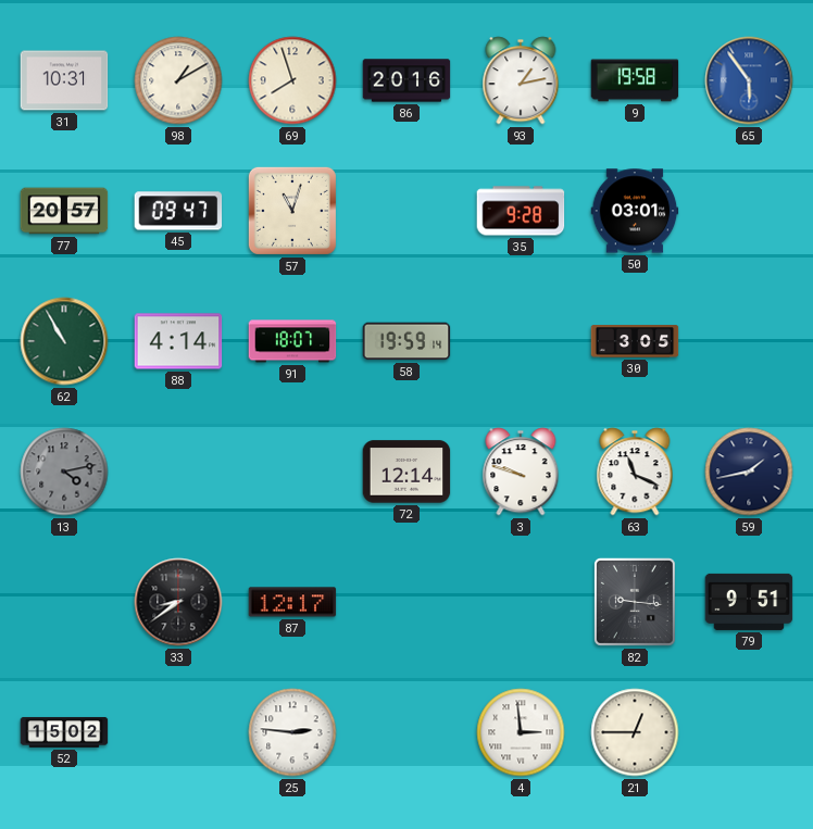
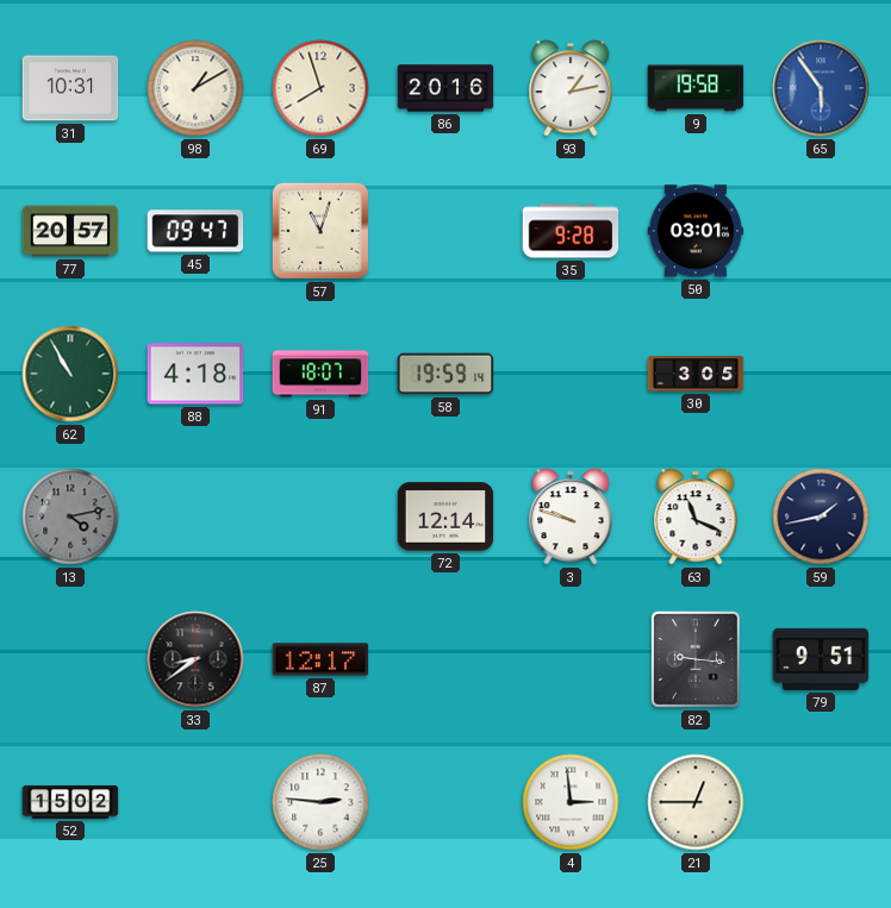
88: 4:14 -> 4:18
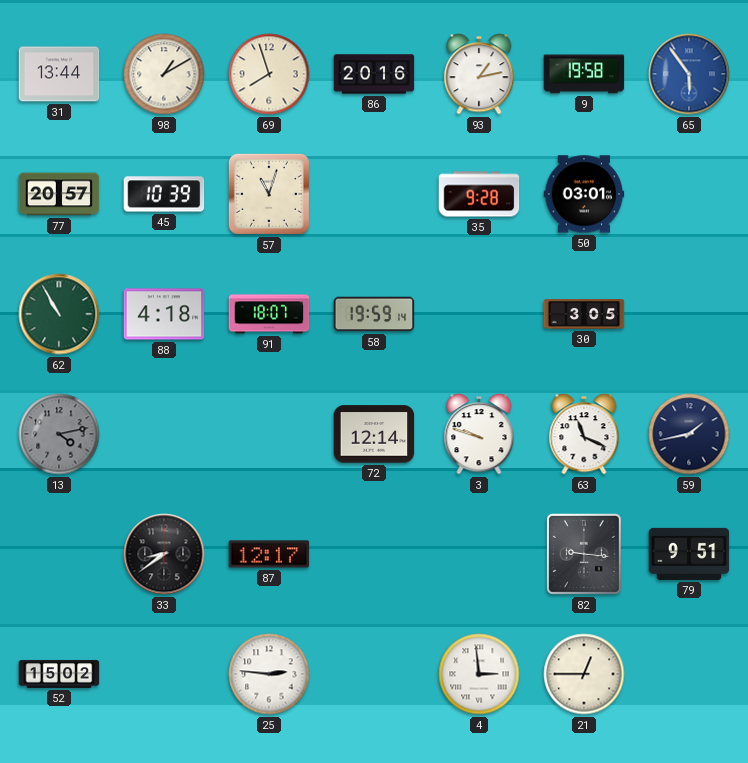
31: 10:31 -> 13:44
45: 09:47 -> 10:39
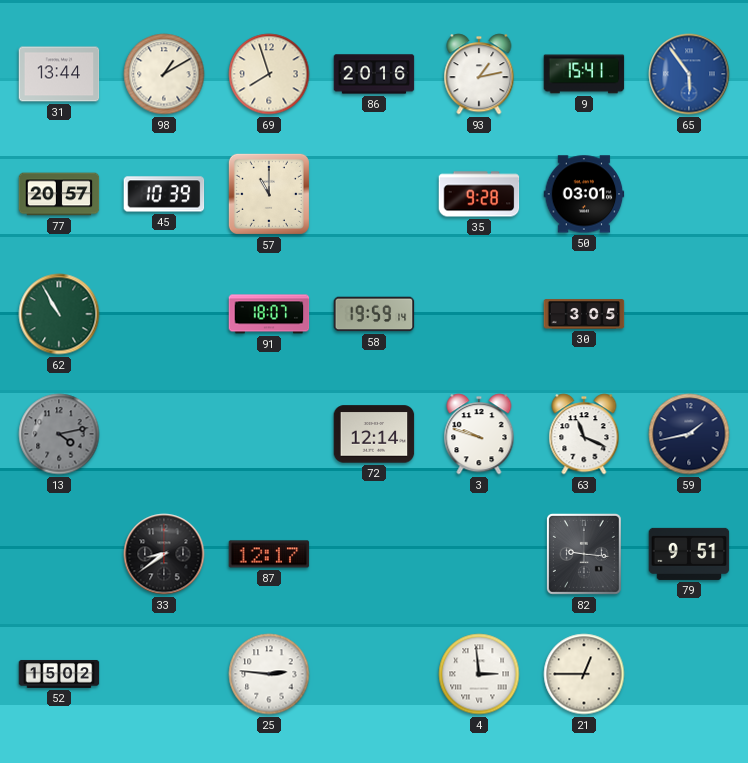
9: 19:58 -> 15:41
57: 11:03 -> 11:00
88: 4:18 -> none
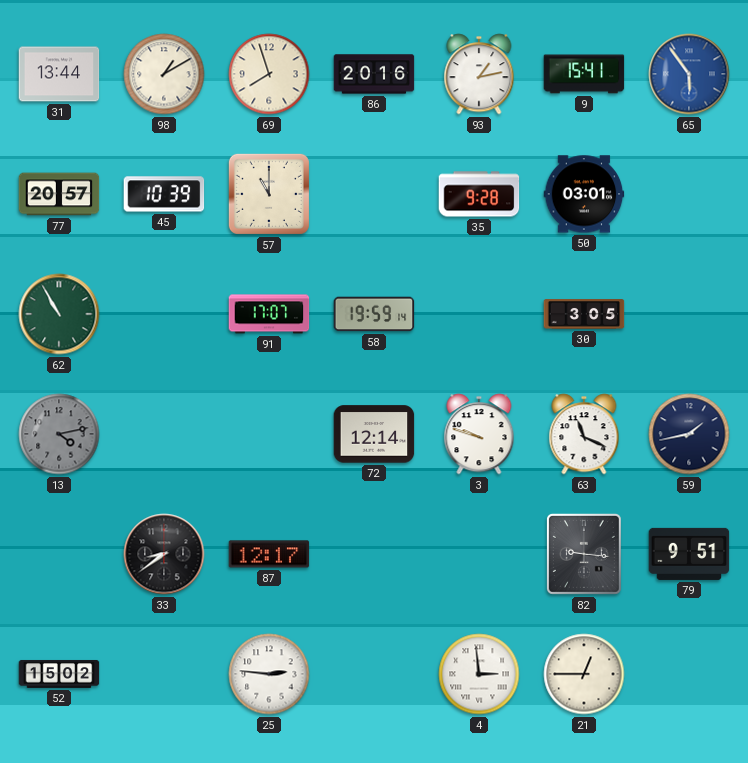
91: 18:07 -> 17:07
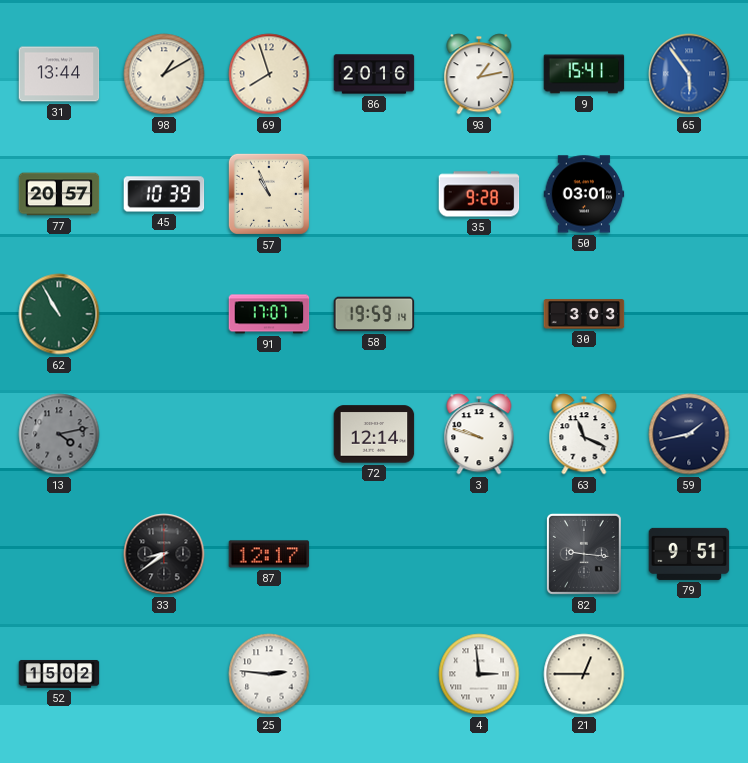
57: 11:00 -> 10:56
30: 3:05 -> 3:03
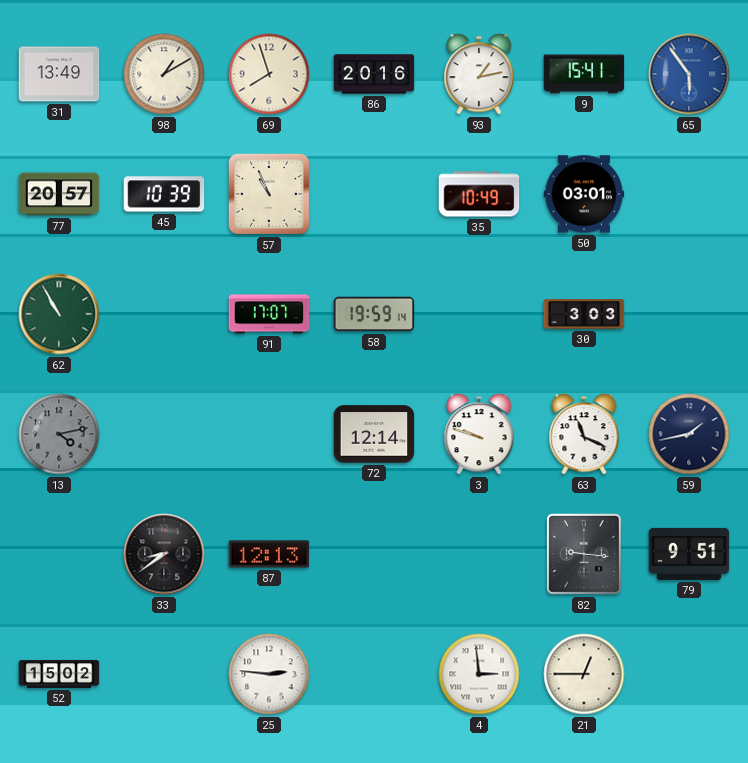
31: 13:44 -> 13:49
35: 9:28 -> 10:49
87: 12:17 -> 12:13
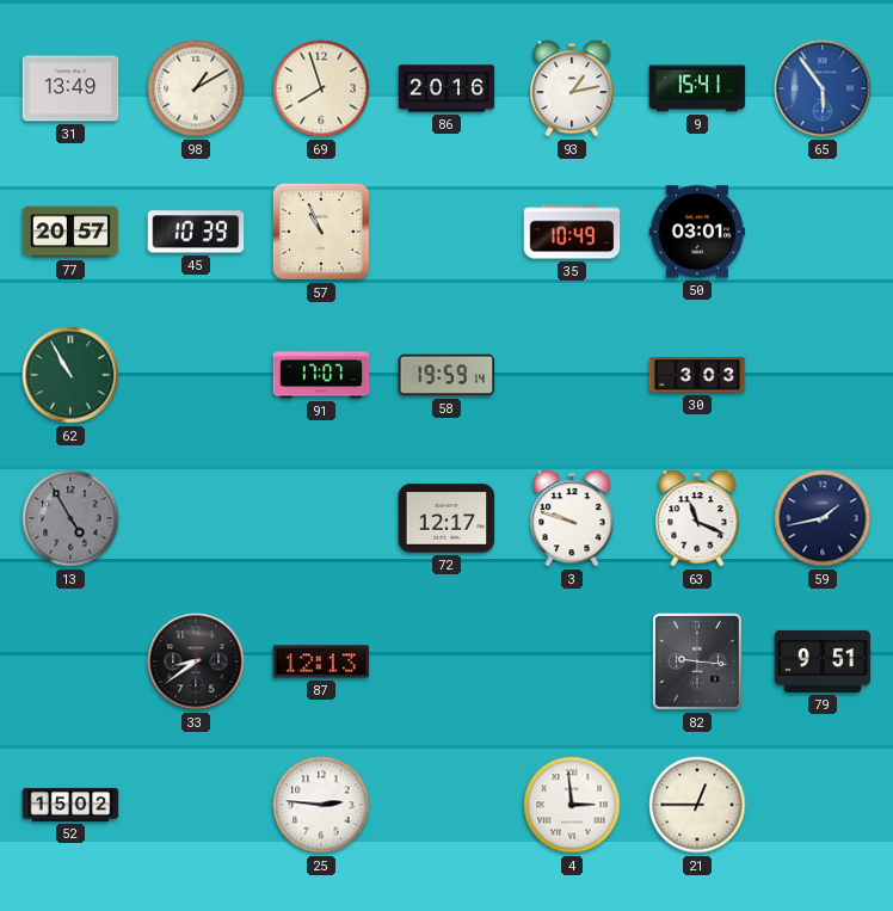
13: 4:13 -> 4:55
72: 12:14 -> 12:17
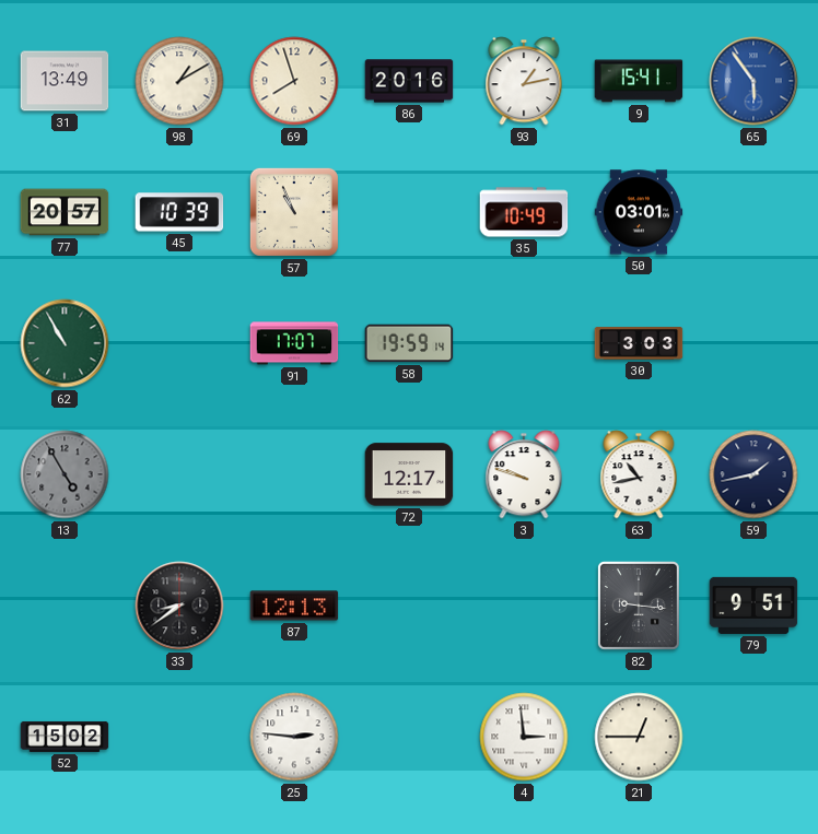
63: 11:19 -> 10:43
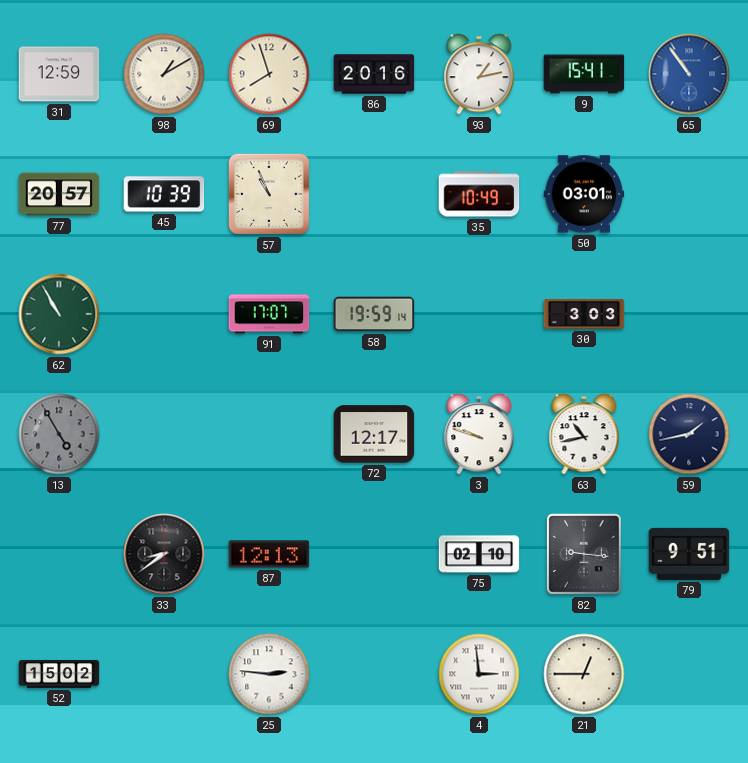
31: 13:49 -> 12:59
65: 5:54 -> 10:54
75: none -> 02:10
